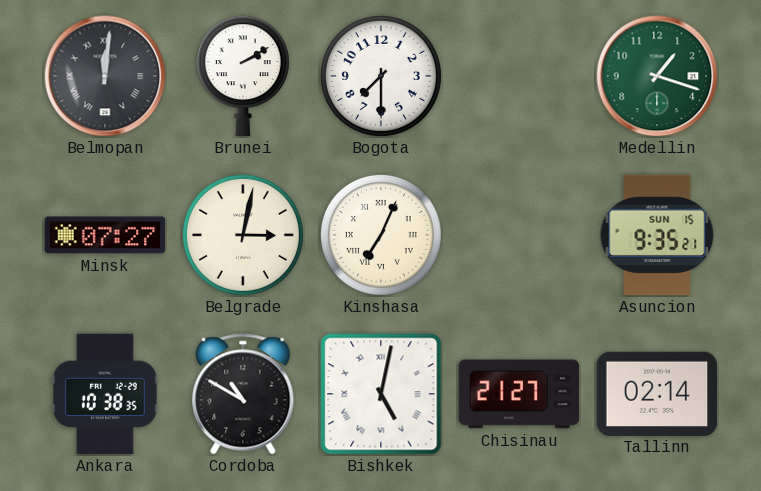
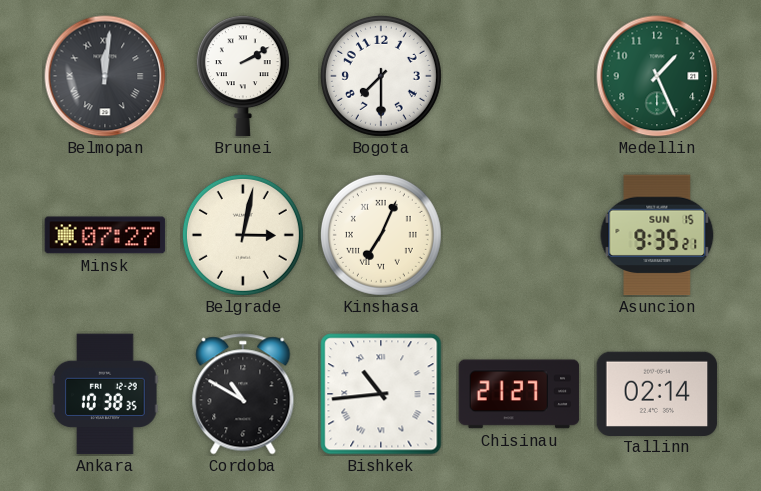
Medellin: 1:18 -> 1:26
Bishkek: 5:02 -> 10:44
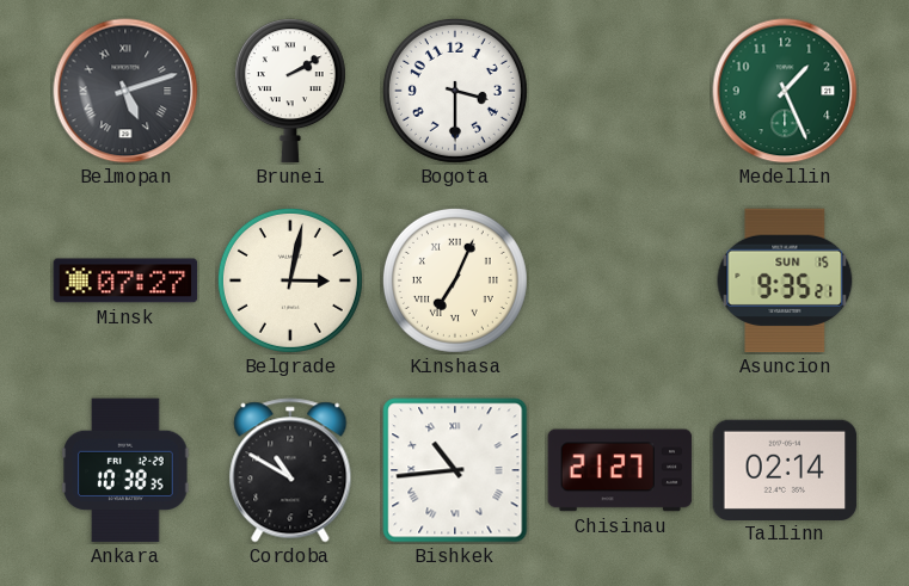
Belmopan: 12:01 -> 5:12
Bogota: 7:30 -> 3:30
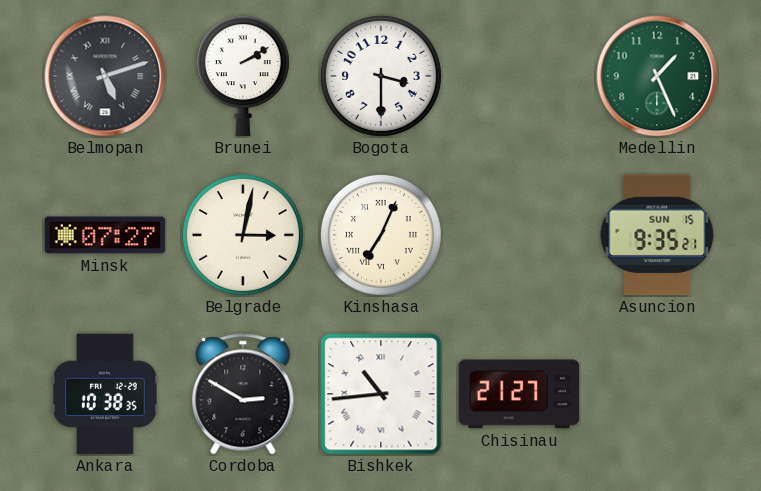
Cordoba: 10:50 -> 2:50
Tallinn: 02:14 -> none
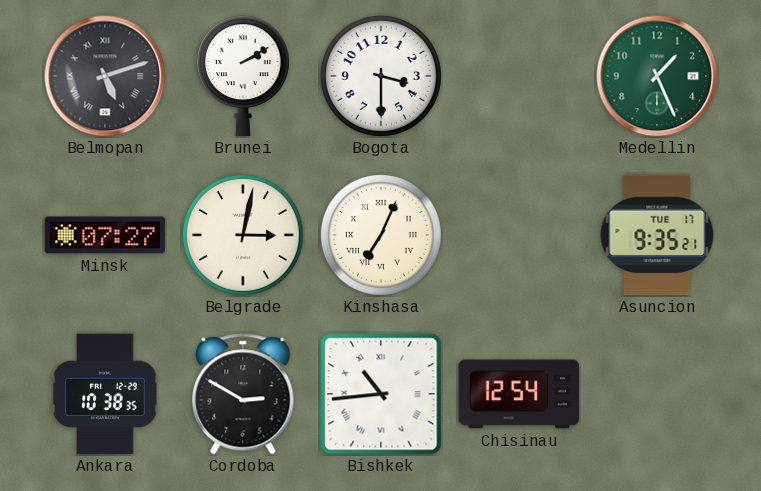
Asuncion date: SUN 15 -> TUE 17
Chisinau: 21:27 -> 12:54
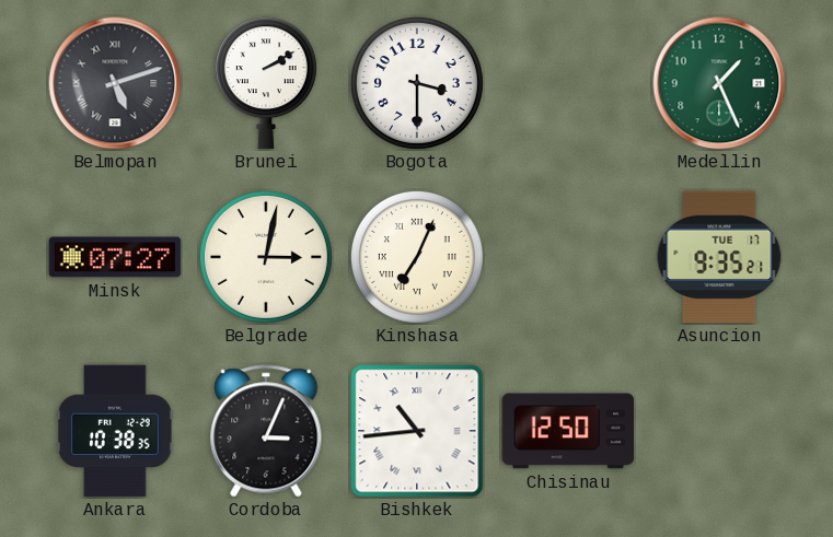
Cordoba: 2:50 -> 3:04
Chisinau: 12:54 -> 12:50
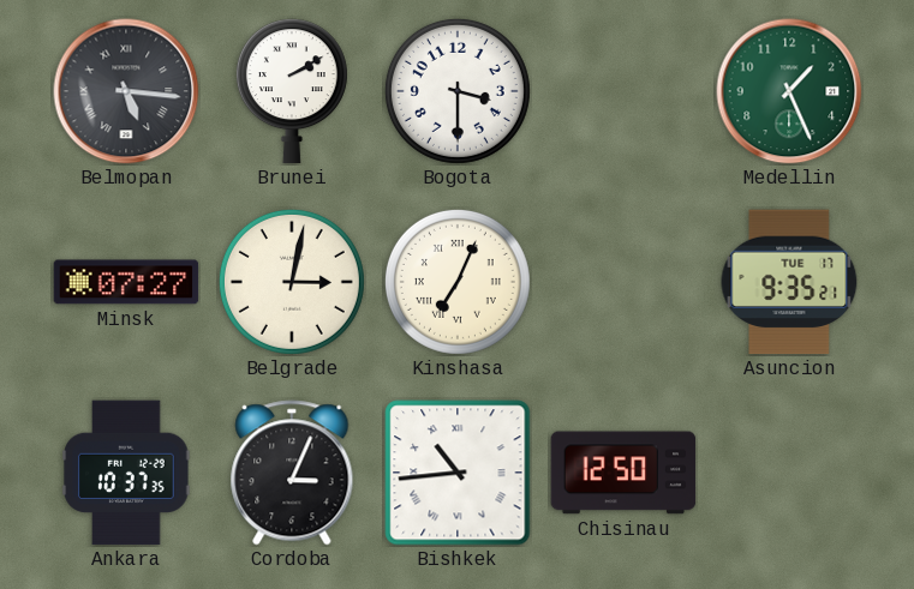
Belmopan: 5:12 -> 5:16
Ankara: 10:38 -> 10:37
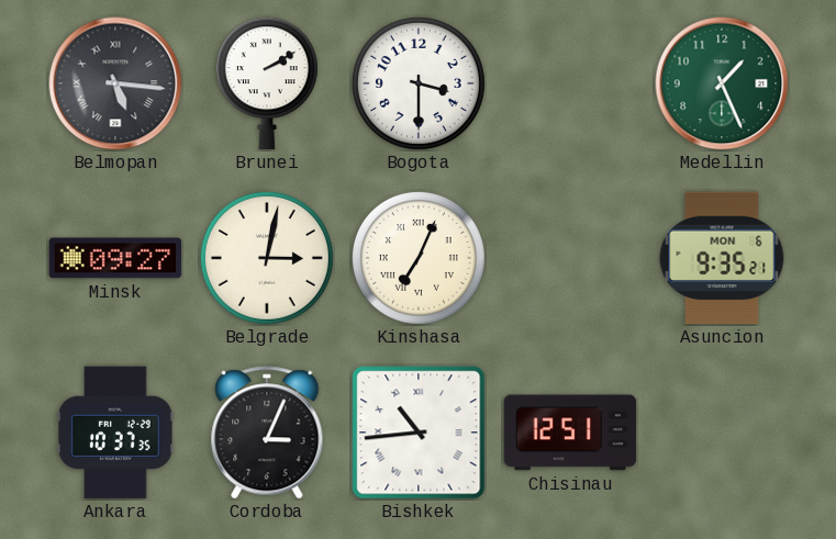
Minsk: 07:27 -> 09:27
Asuncion date: TUE 17 -> MON 6
Chisinau: 12:50 -> 12:51
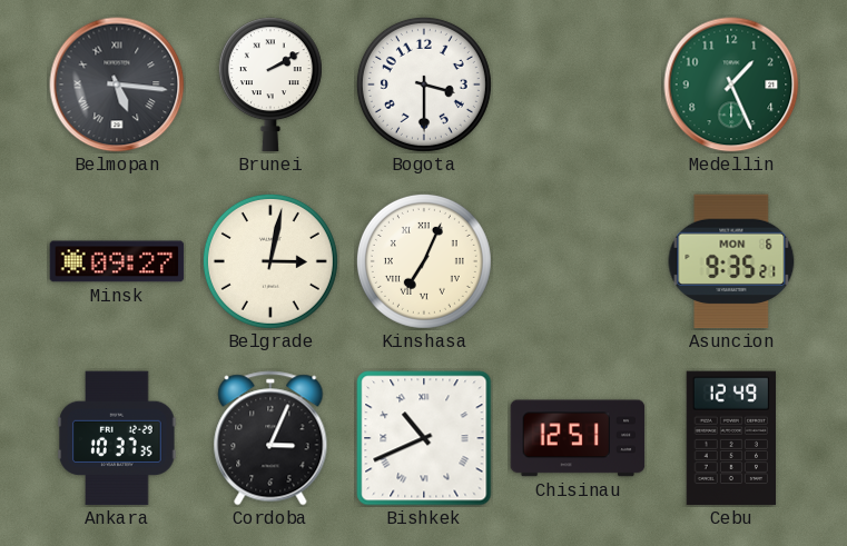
Bishkek: 10:44 -> 10:41
Cebu: none -> 12:49
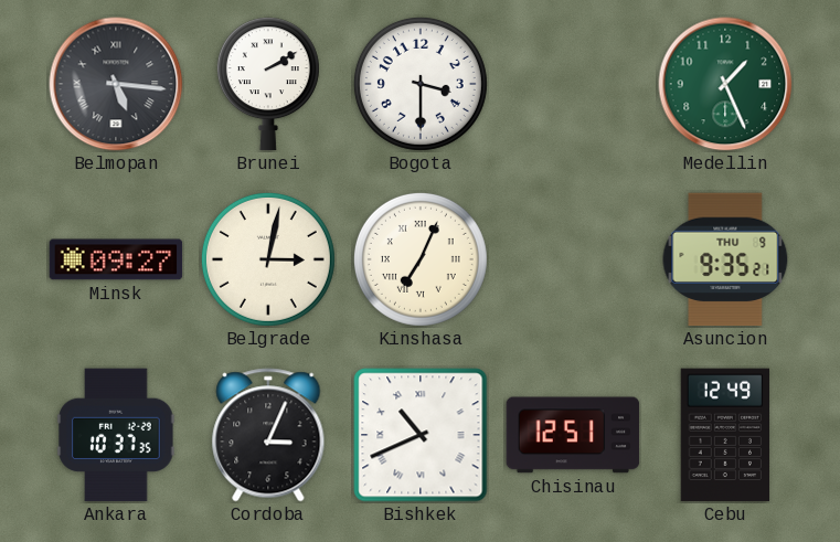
Asuncion date: MON 6 -> THU 9
